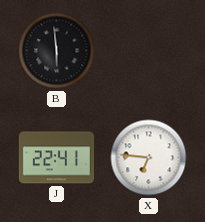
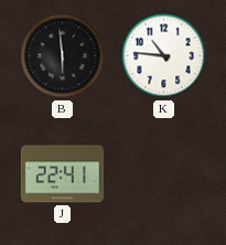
K: none -> 10:46
X: 6:46 -> none
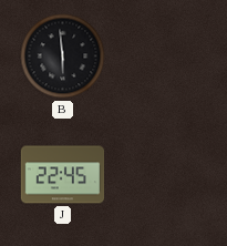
K: 10:46 -> none
J: 22:41 -> 22:45
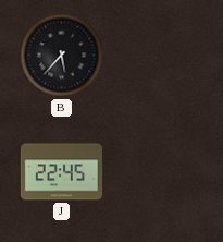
B: 5:59 -> 5:37
